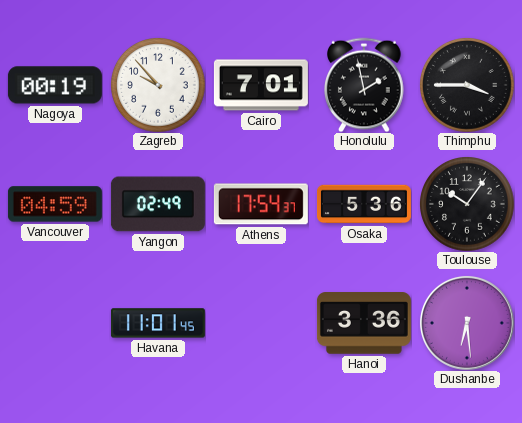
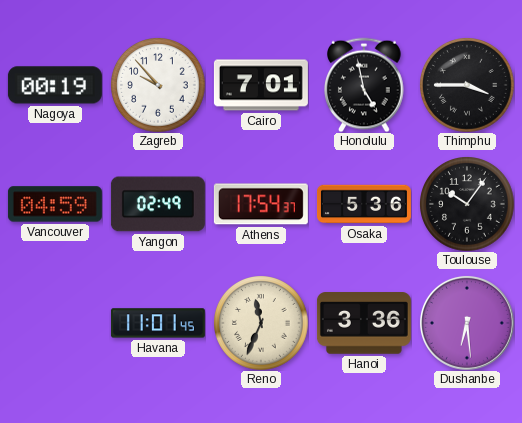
Honolulu: 1:58 -> 4:58
Reno: none -> 11:34
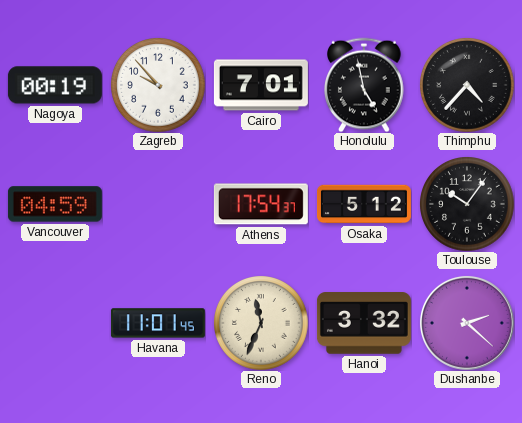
Thimphu: 3:45 -> 4:37
Yangon: 02:49 -> none
Osaka: 5:36 -> 5:12
Hanoi: 3:36 -> 3:32
Dushanbe: 6:29 -> 2:22
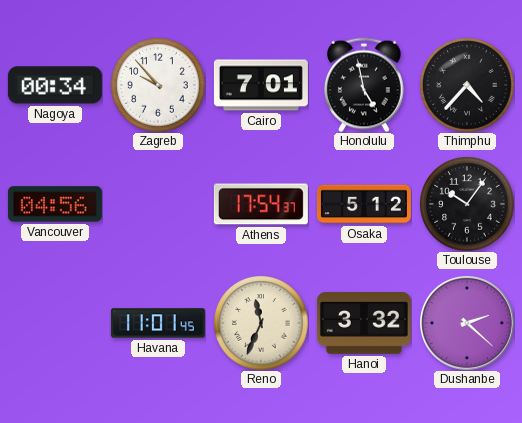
Nagoya: 00:19 -> 00:34
Vancouver: 04:59 -> 04:56
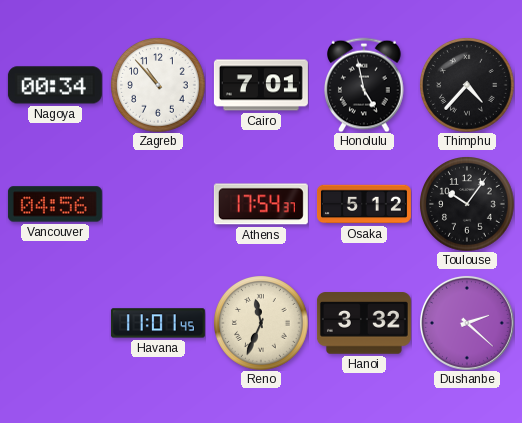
Zagreb: 9:53 -> 10:53
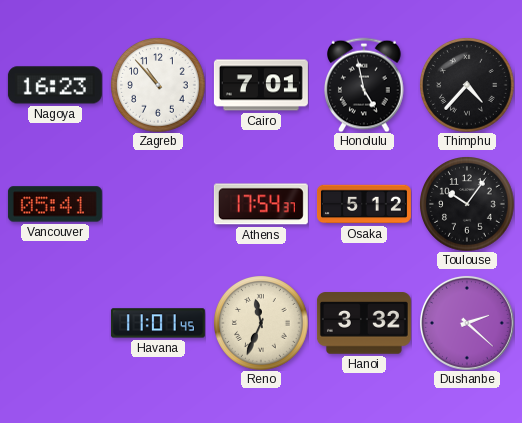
Nagoya: 00:34 -> 16:23
Vancouver: 04:56 -> 05:41
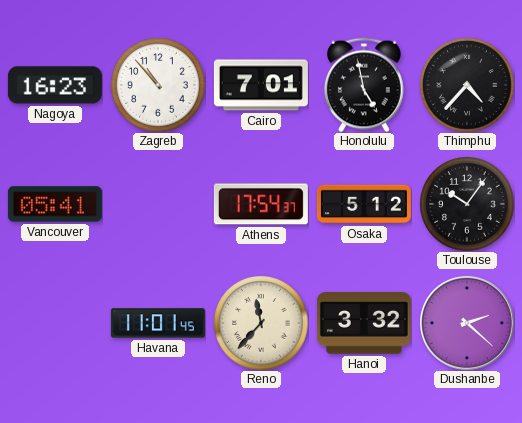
Reno: 11:34 -> 11:37
